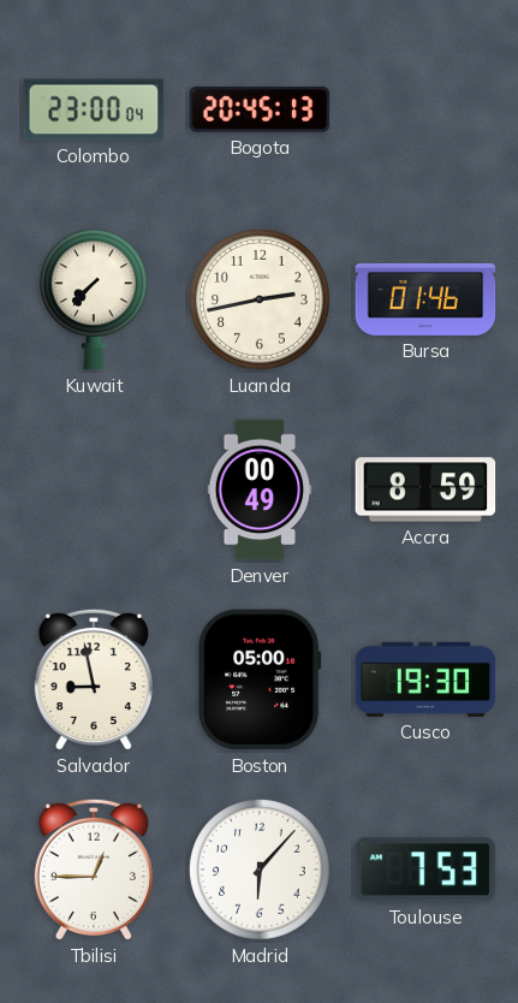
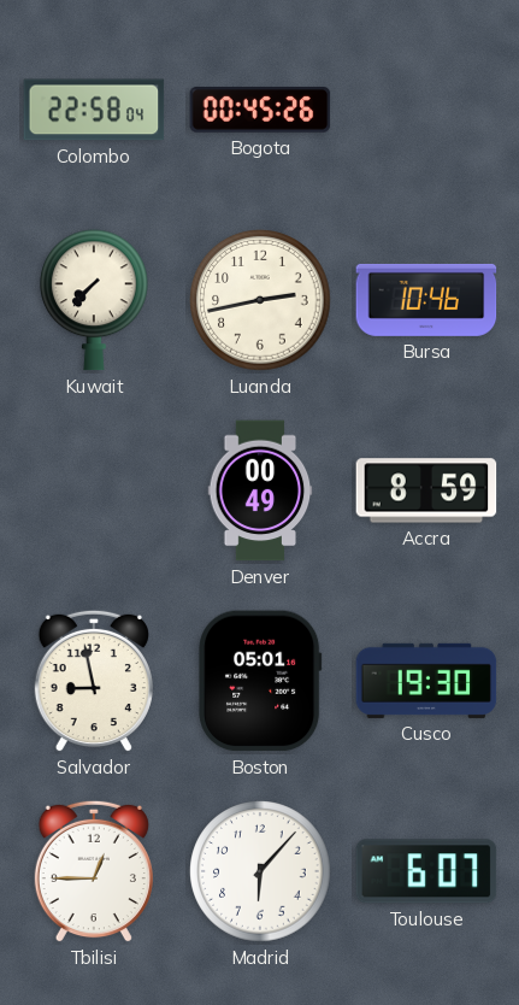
Colombo: 23:00 -> 22:58
Bogota: 20:45 -> 00:45
Bursa: 01:46 -> 10:46
Boston: 05:00 -> 05:01
Toulouse: 7:53 -> 6:07
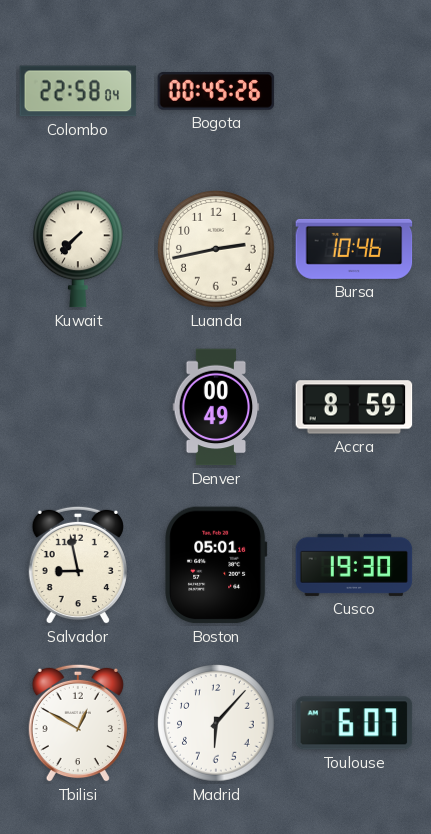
Tbilisi: 12:45 -> 12:50
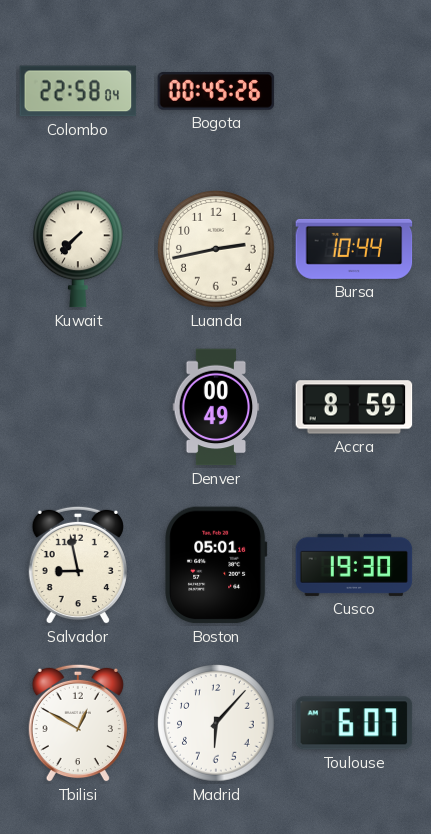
Bursa: 10:46 -> 10:44
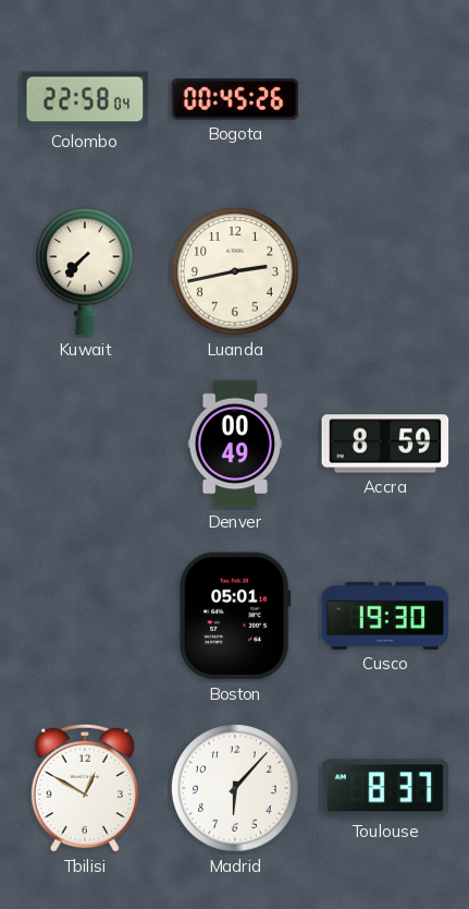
Bursa: 10:44 -> none
Salvador: 8:58 -> none
Toulouse: 6:07 -> 8:37
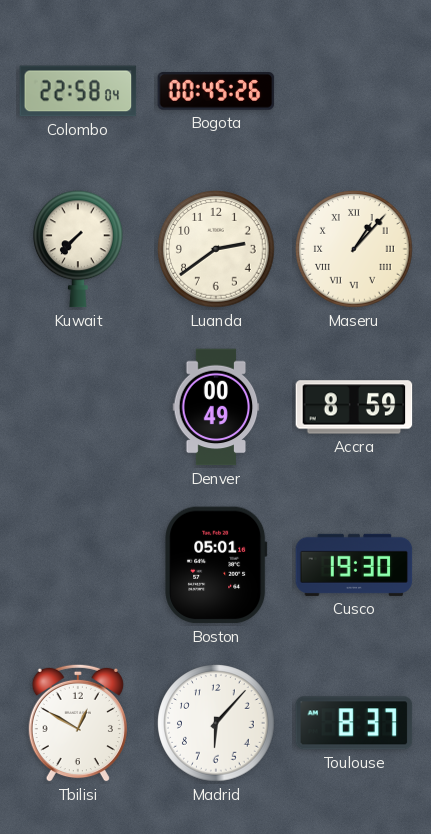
Luanda: 2:43 -> 2:39
Maseru: none -> 1:07
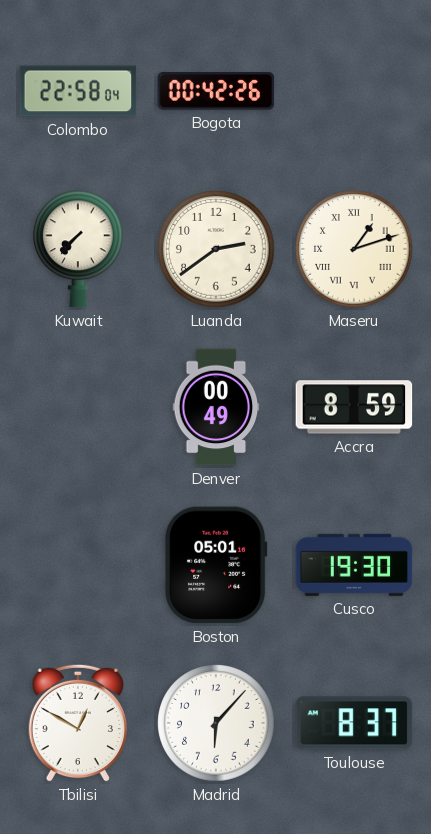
Bogota: 00:45 -> 00:42
Maseru: 1:07 -> 1:12
